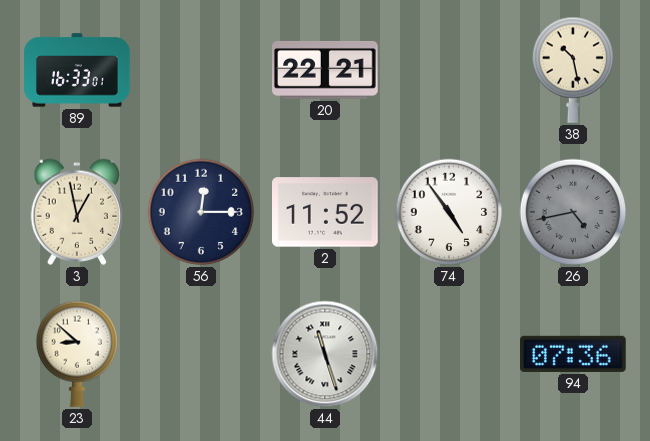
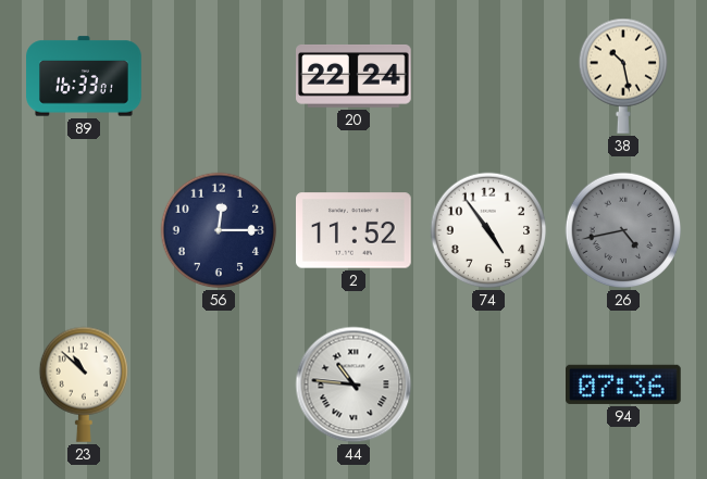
20: 22:21 -> 22:24
3: 12:58 -> none
23: 8:52 -> 10:52
44: 11:27 -> 10:46
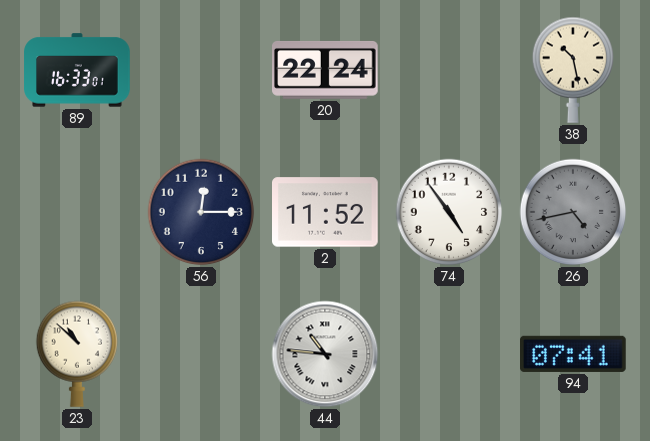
94: 07:36 -> 07:41
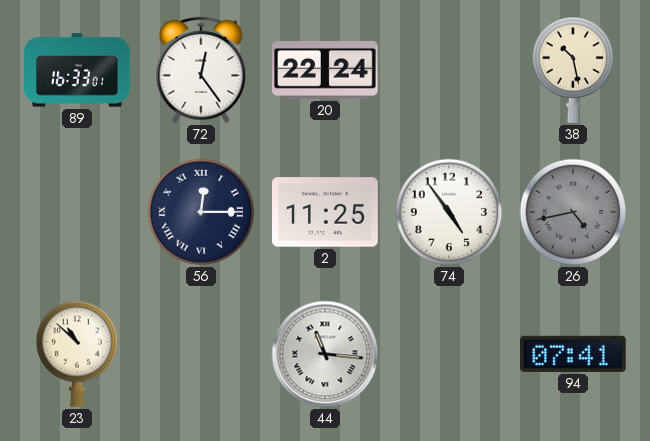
72: none -> 12:24
56 numerals: Arabic -> Roman
2: 11:52 -> 11:25
44: 10:46 -> 11:16
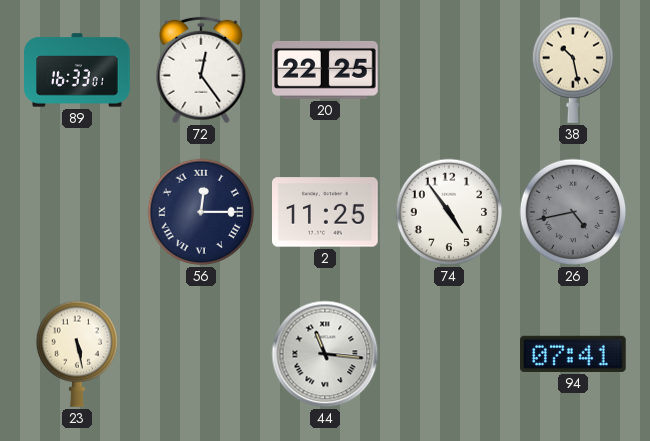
20: 22:24 -> 22:25
23: 10:52 -> 5:28
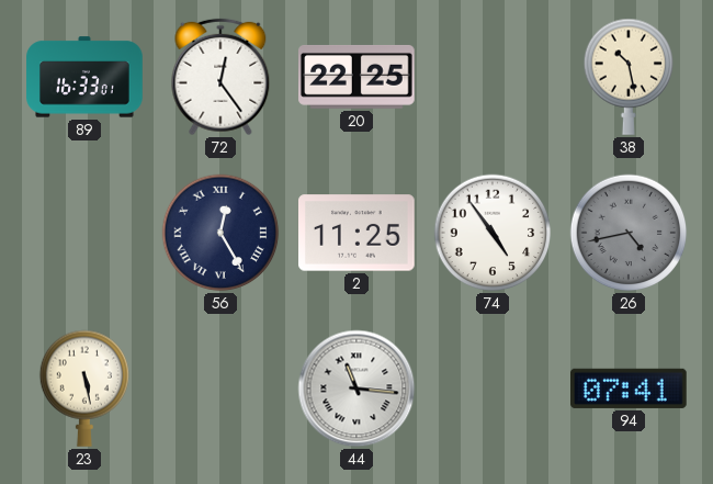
56: 12:15 -> 12:25
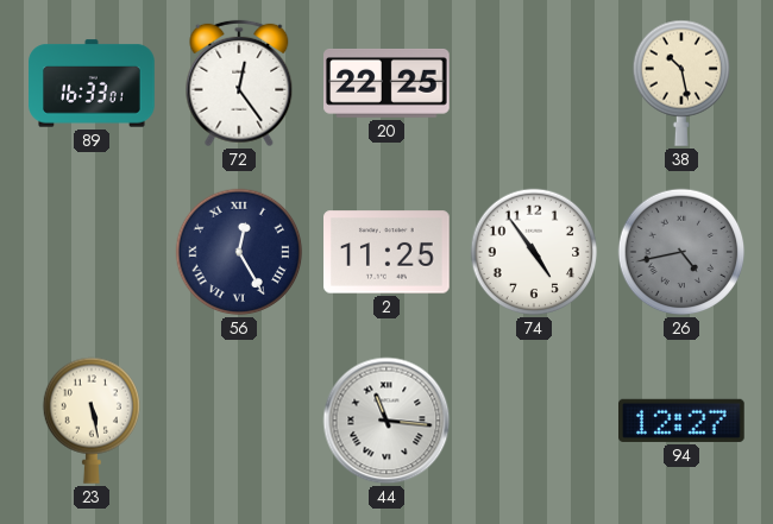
94: 07:41 -> 12:27
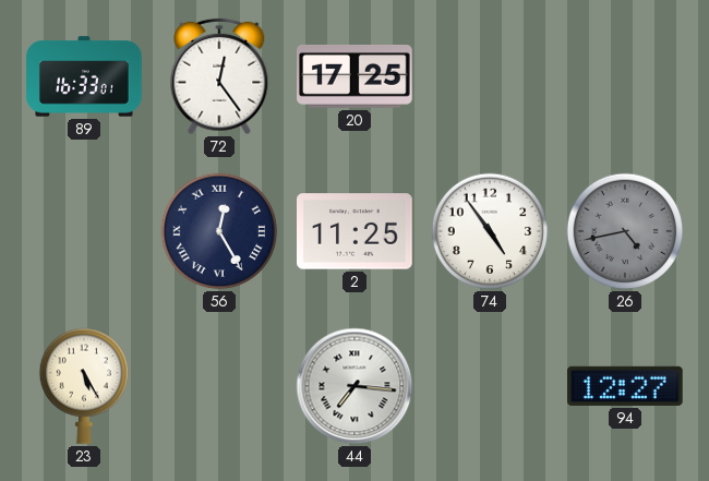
20: 22:25 -> 17:25
38: 10:28 -> none
23: 5:28 -> 5:25
44: 11:16 -> 7:16
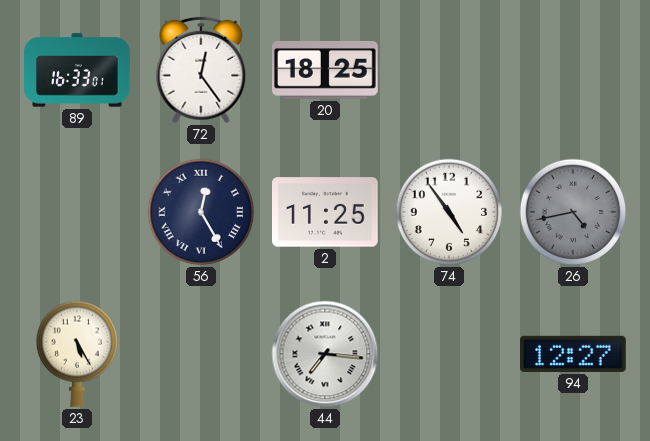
20: 17:25 -> 18:25
